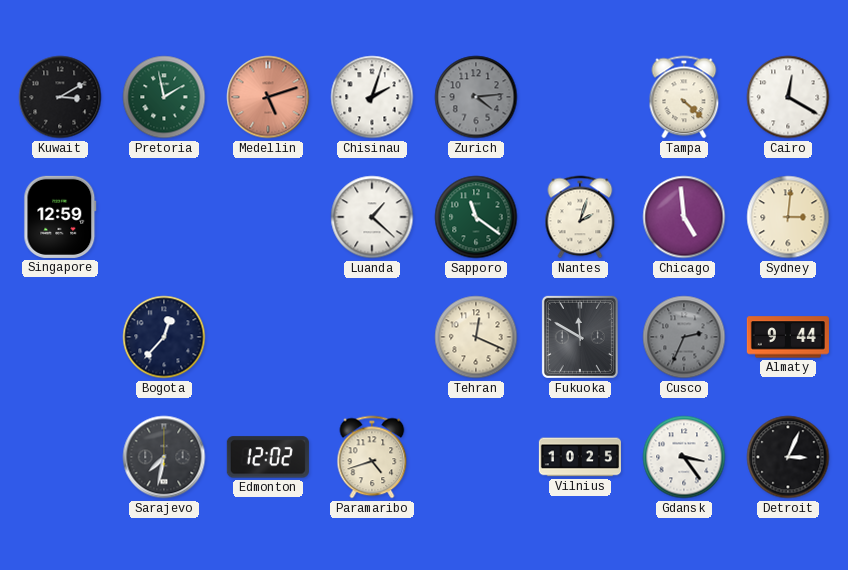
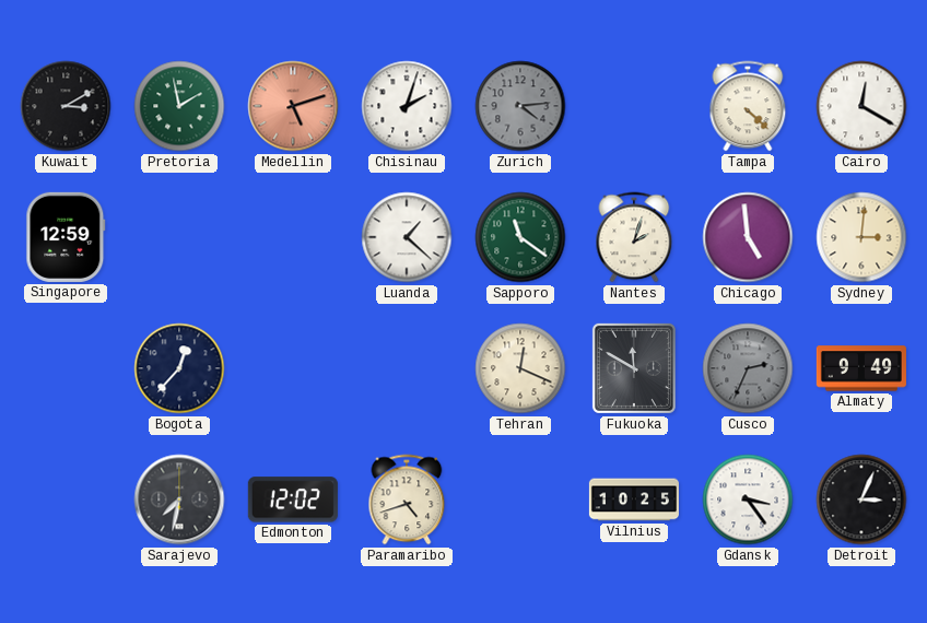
Almaty: 9:44 -> 9:49
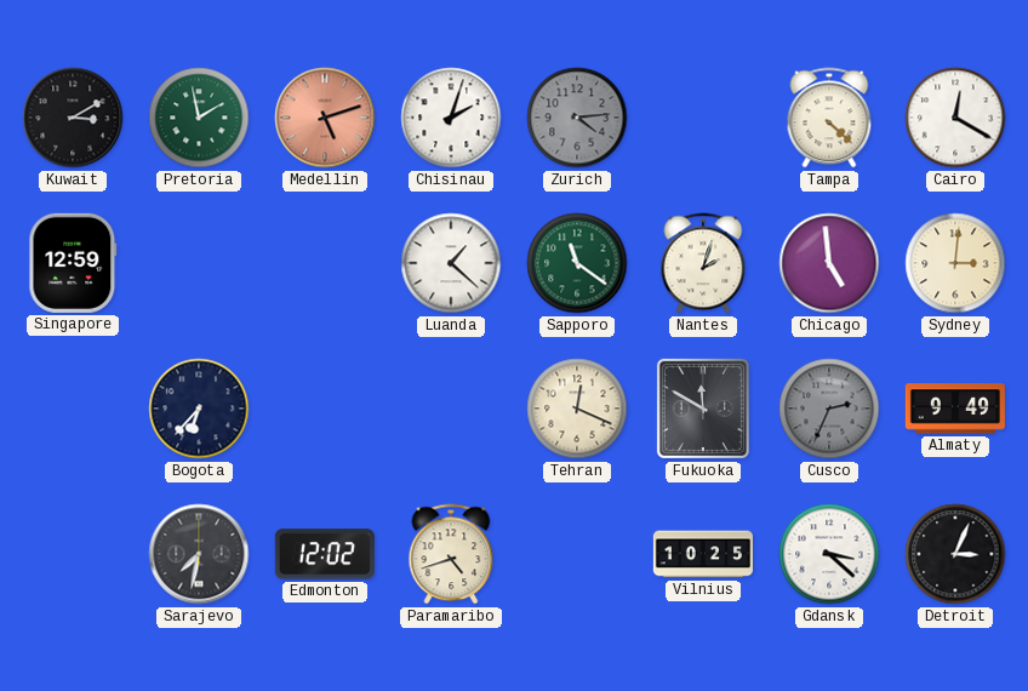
Bogota: 12:37 -> 6:37
Gdansk: 3:24 -> 3:22
